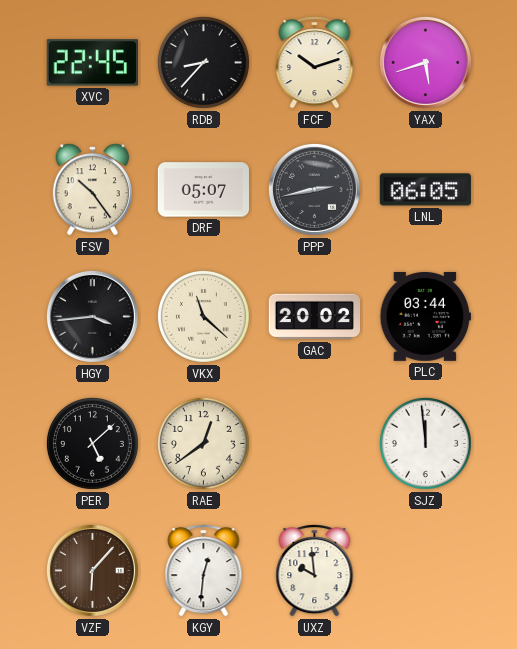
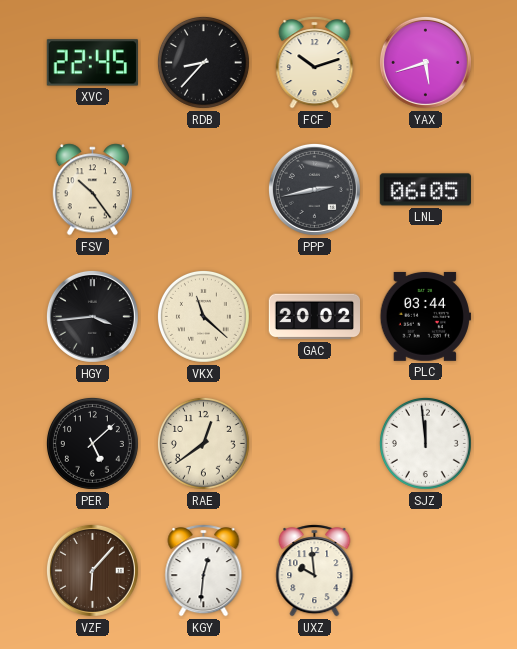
DRF: 05:07 -> none
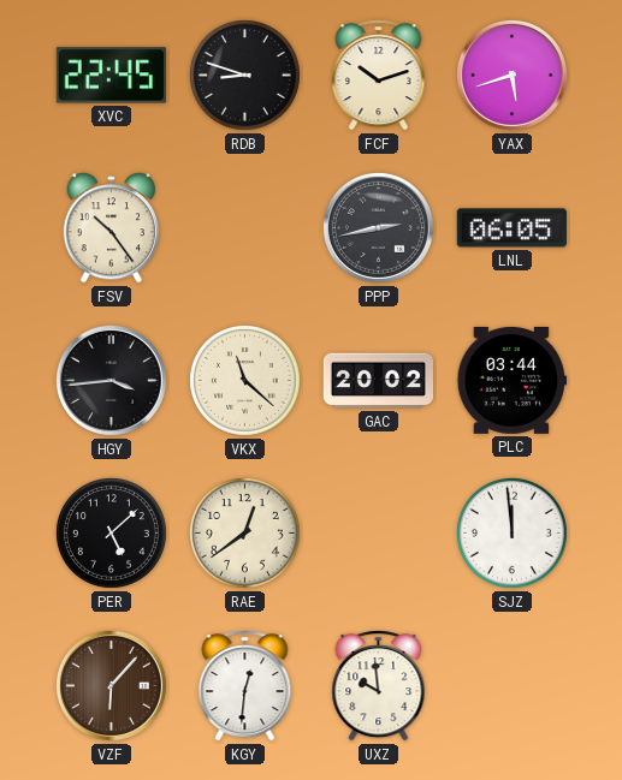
RDB: 8:37 -> 8:48
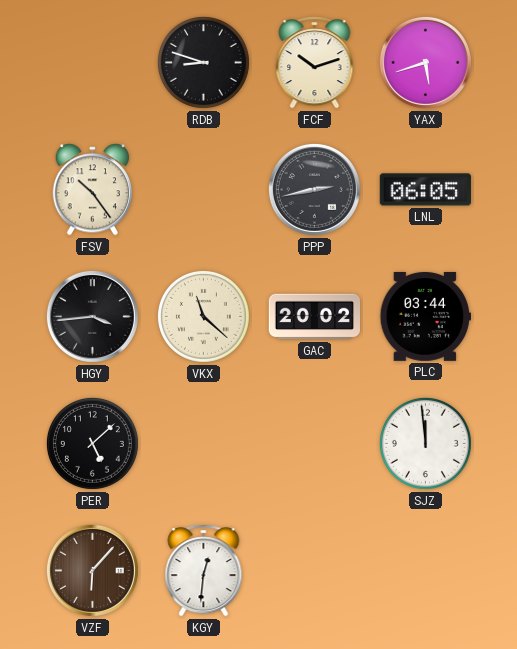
XVC: 22:45 -> none
RAE: 12:39 -> none
UXZ: 9:59 -> none
